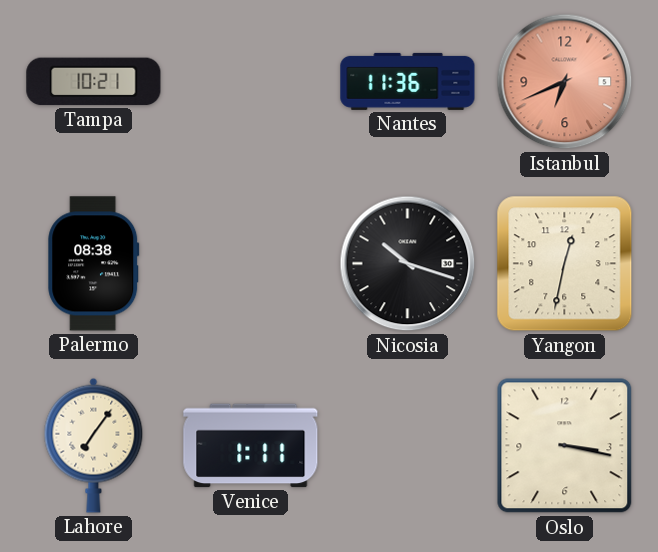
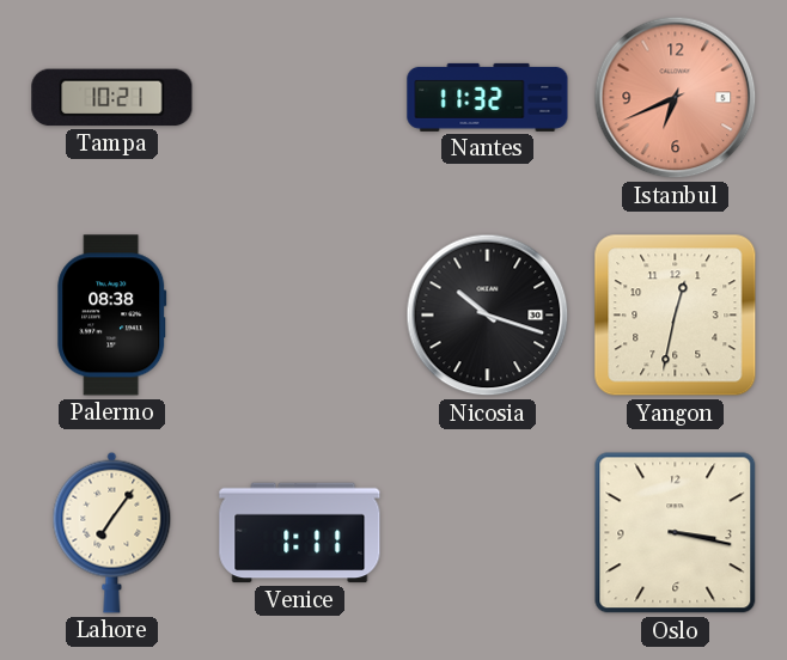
Nantes: 11:36 -> 11:32
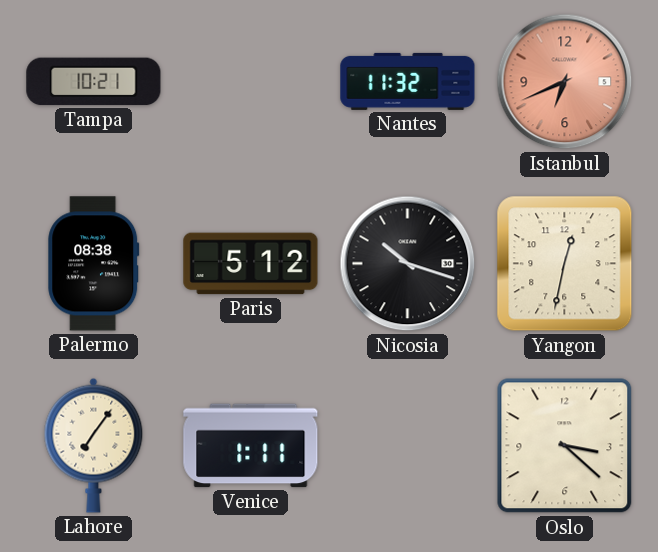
Paris: none -> 5:12
Oslo: 3:17 -> 3:22
